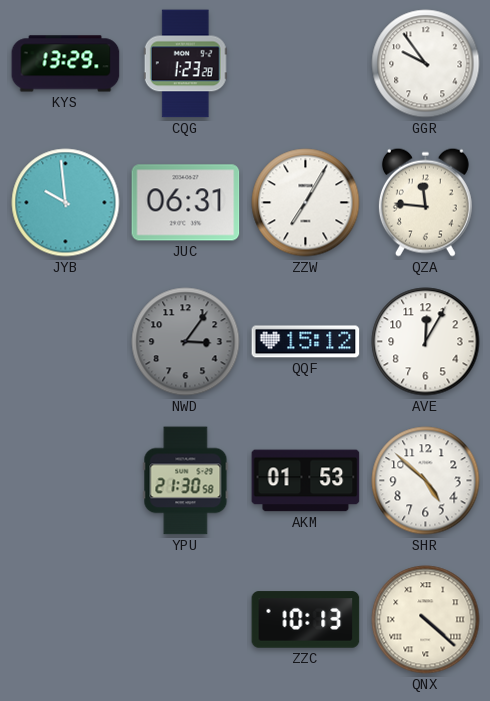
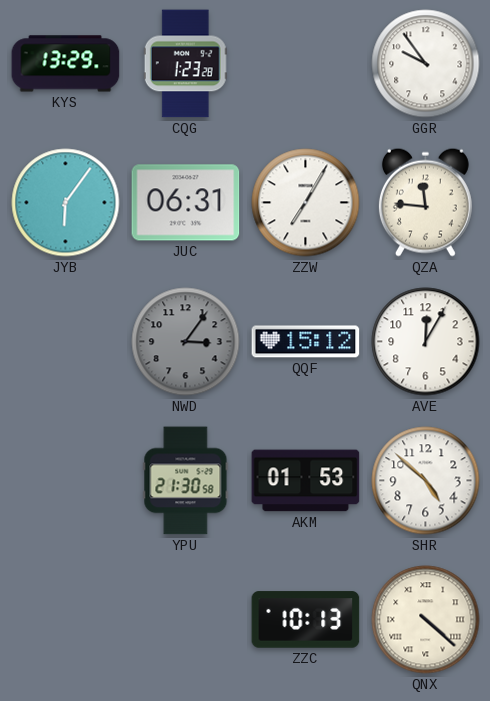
JYB: 9:59 -> 6:06
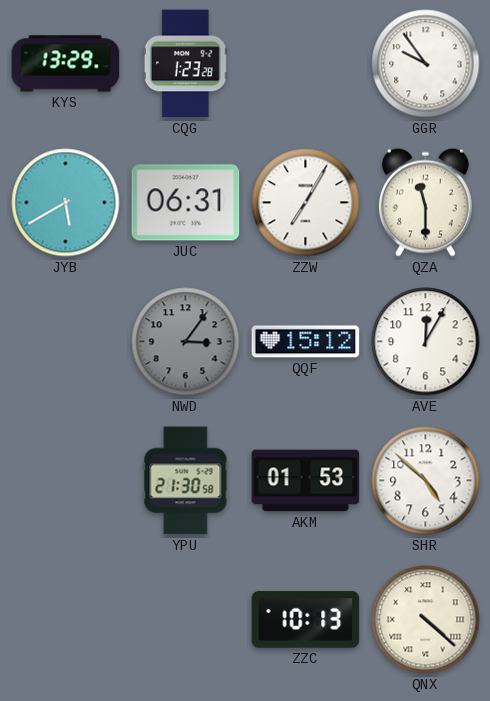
JYB: 6:06 -> 5:40
QZA: 11:46 -> 11:30
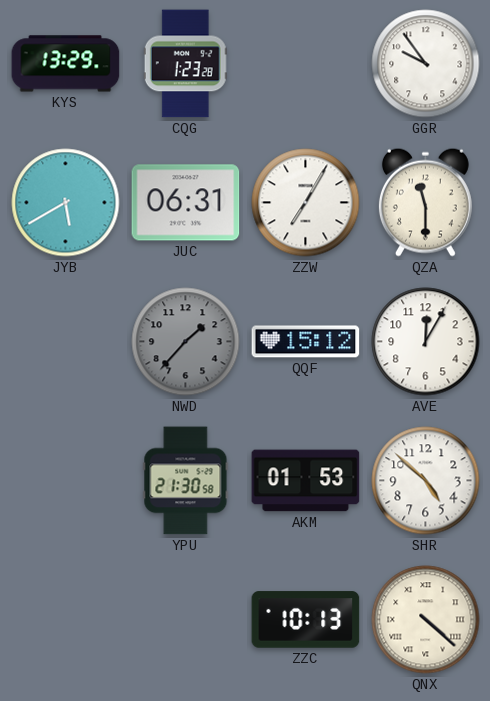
NWD: 3:06 -> 1:37
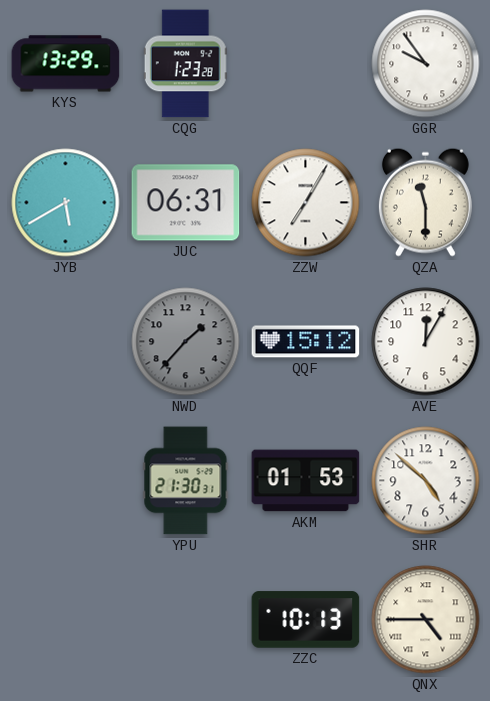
YPU: 21:30:58 -> 21:30:31
QNX: 4:22 -> 4:45
